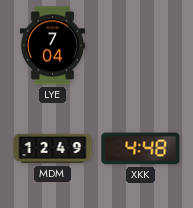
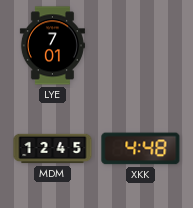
LYE: 7:04 -> 7:01
MDM: 12:49 -> 12:45
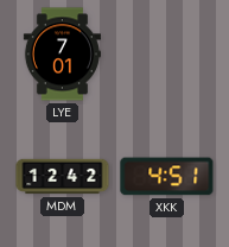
MDM: 12:45 -> 12:42
XKK: 4:48 -> 4:51
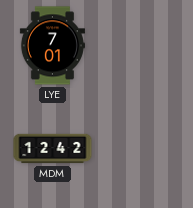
XKK: 4:51 -> none
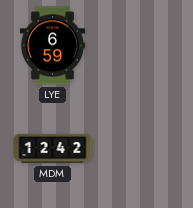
LYE: 7:01 -> 6:59
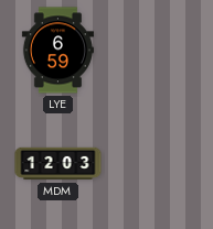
MDM: 12:42 -> 12:03
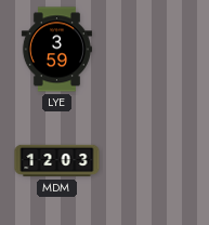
LYE: 6:59 -> 3:59
